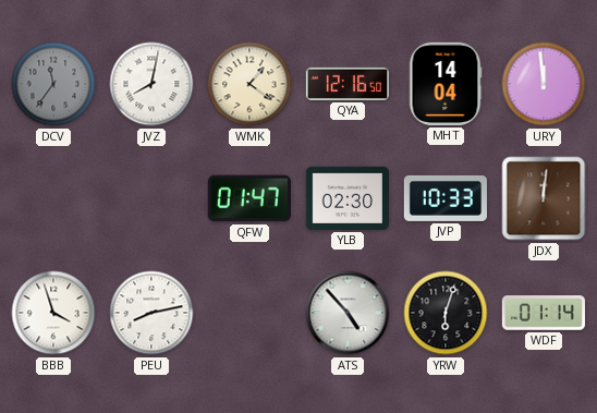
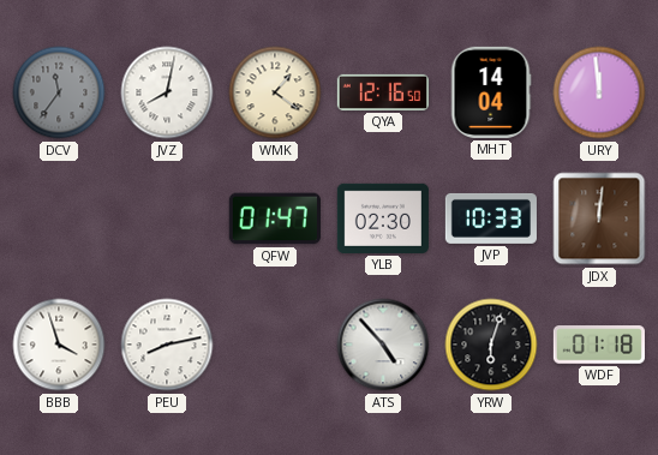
WDF: 01:14 -> 01:18
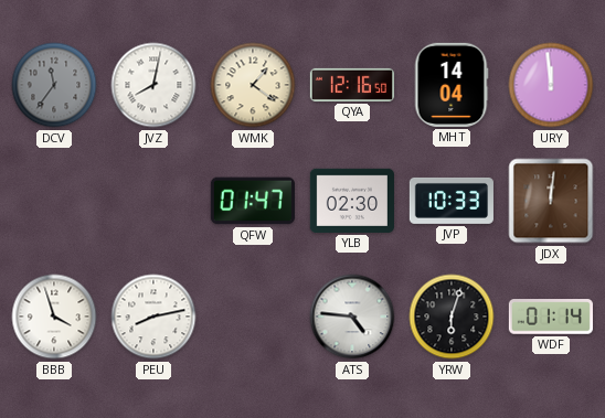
ATS: 4:53 -> 4:46
WDF: 01:18 -> 01:14
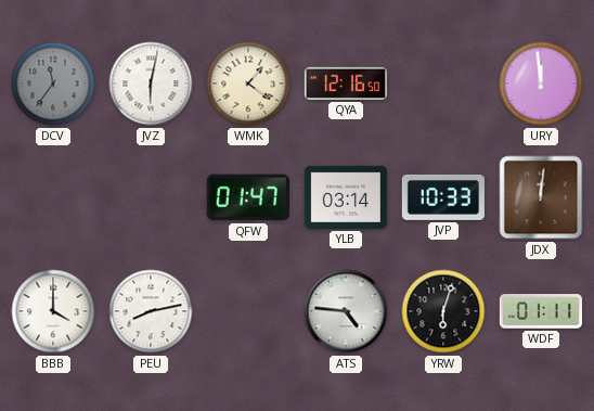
JVZ: 8:02 -> 6:02
MHT: 14:04 -> none
YLB: 02:30 -> 03:14
BBB: 3:57 -> 4:00
WDF: 01:14 -> 01:11
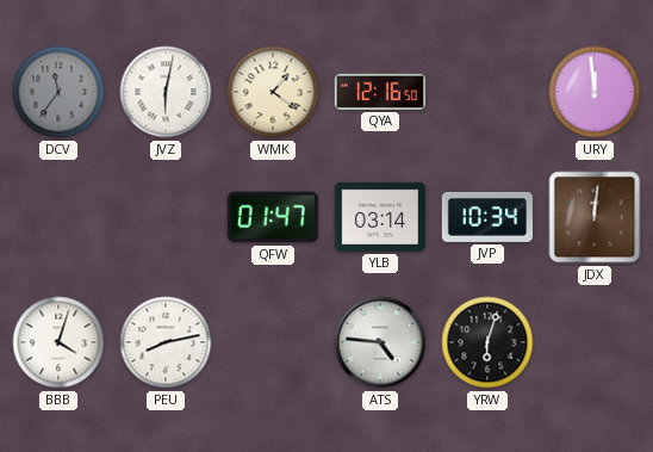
JVP: 10:33 -> 10:34
BBB: 4:00 -> 4:03
WDF: 01:11 -> none
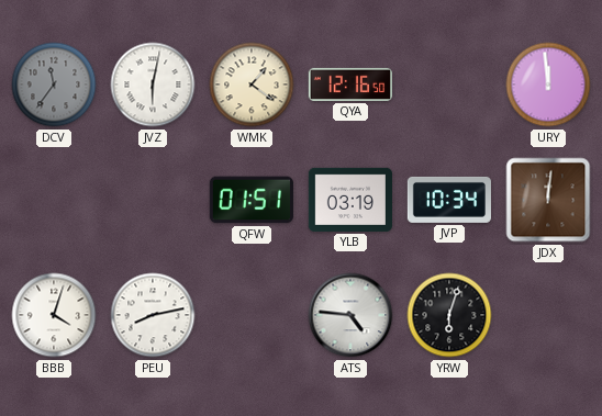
QFW: 01:47 -> 01:51
YLB: 03:14 -> 03:19
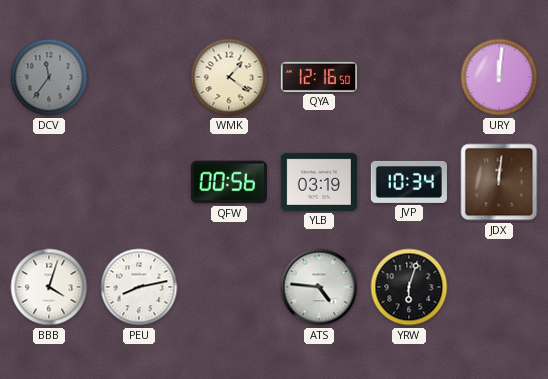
JVZ: 6:02 -> none
URY: 11:59 -> 12:01
QFW: 01:51 -> 00:56
